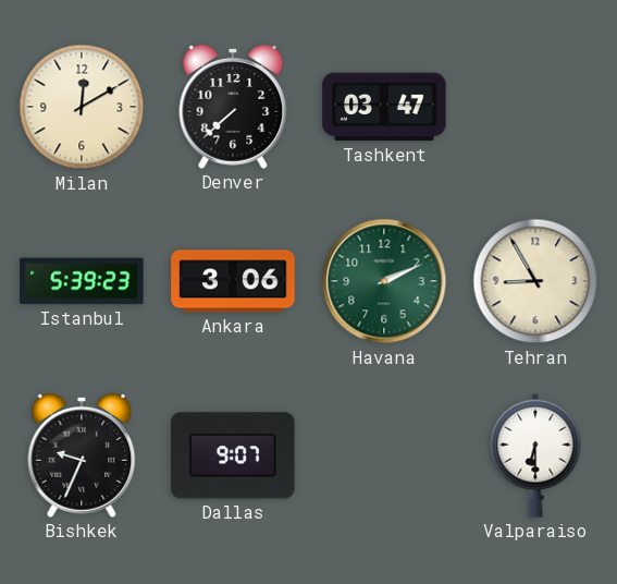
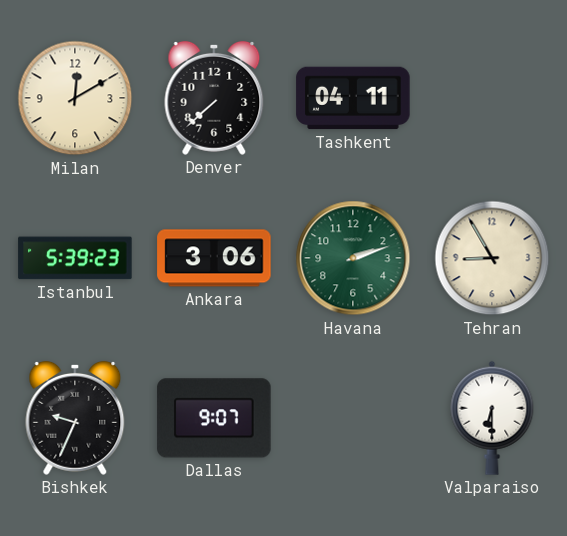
Tashkent: 03:47 -> 04:11
Havana: 2:11 -> 2:12
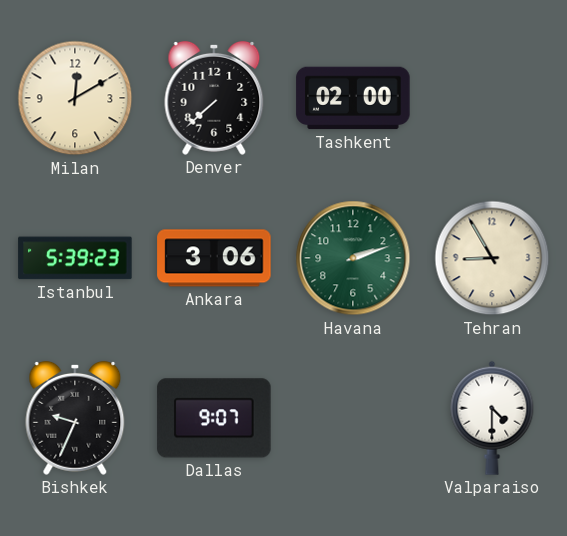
Tashkent: 04:11 -> 02:00
Valparaiso: 6:30 -> 4:30
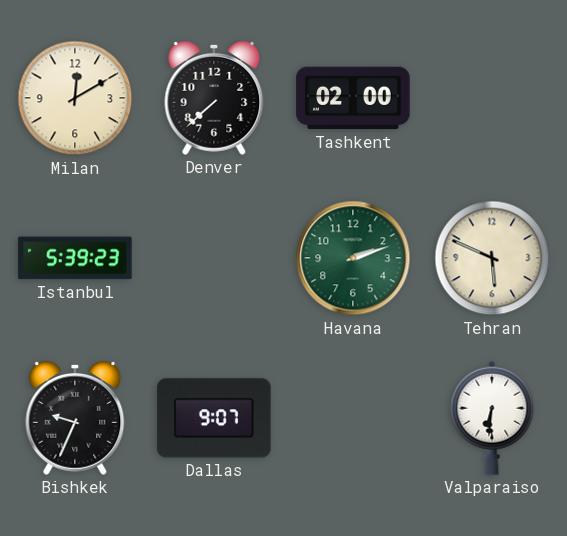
Ankara: 3:06 -> none
Tehran: 8:55 -> 5:49
Valparaiso: 4:30 -> 6:31
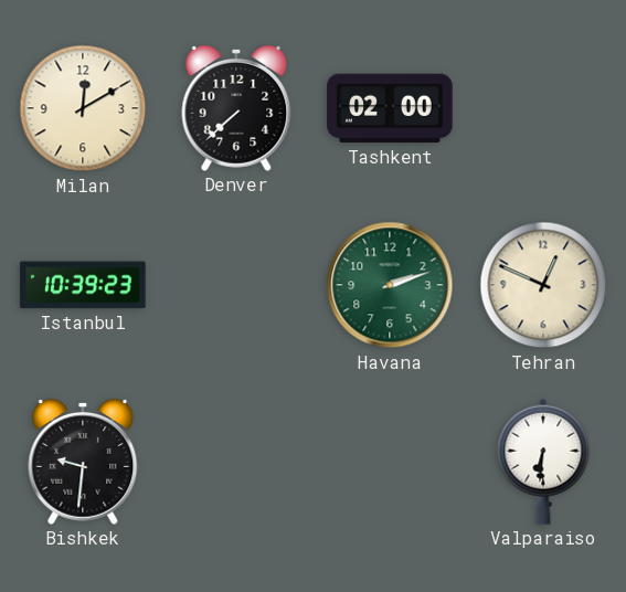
Istanbul: 5:39 -> 10:39
Tehran: 5:49 -> 12:49
Bishkek: 9:34 -> 9:31
Dallas: 9:07 -> none
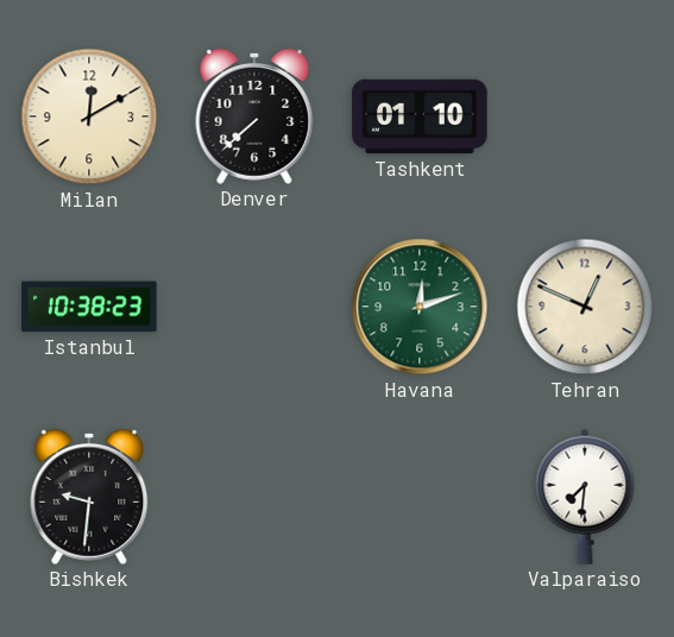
Tashkent: 02:00 -> 01:10
Istanbul: 10:39 -> 10:38
Havana: 2:12 -> 12:12
Valparaiso: 6:31 -> 7:31
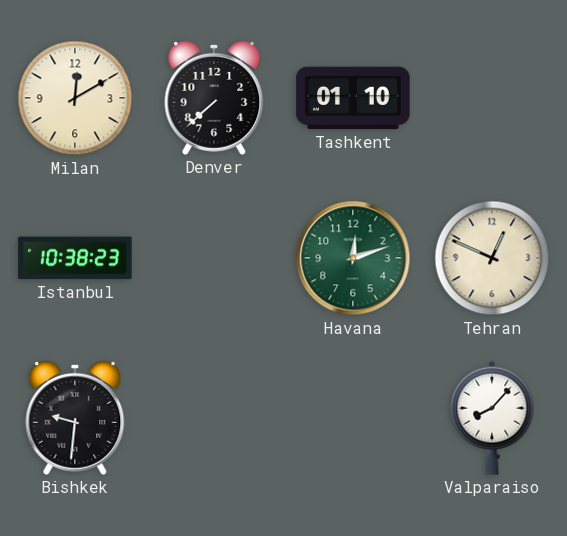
Valparaiso: 7:31 -> 8:07
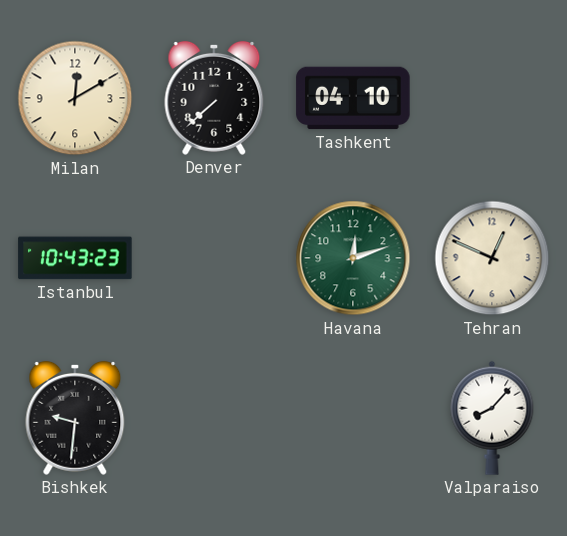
Tashkent: 01:10 -> 04:10
Istanbul: 10:38 -> 10:43
